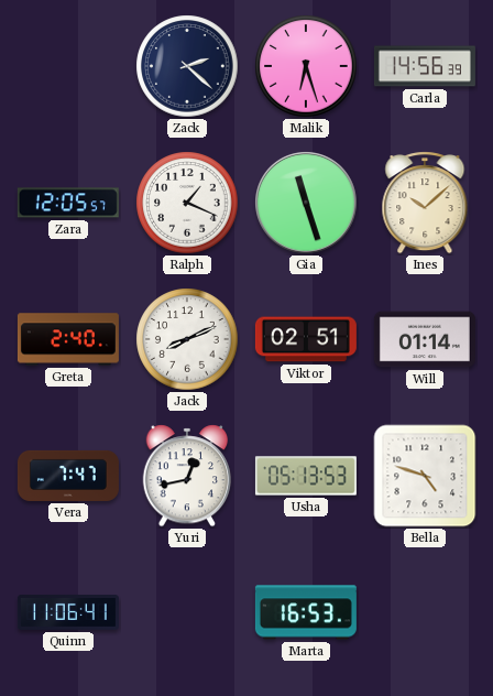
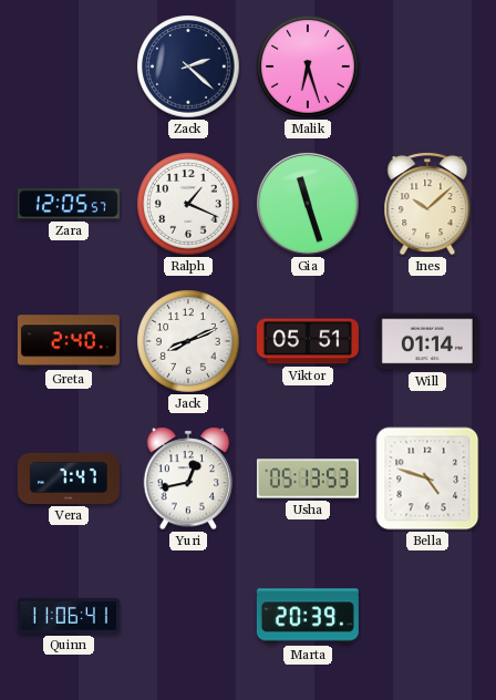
Carla: 14:56 -> none
Viktor: 02:51 -> 05:51
Marta: 16:53 -> 20:39
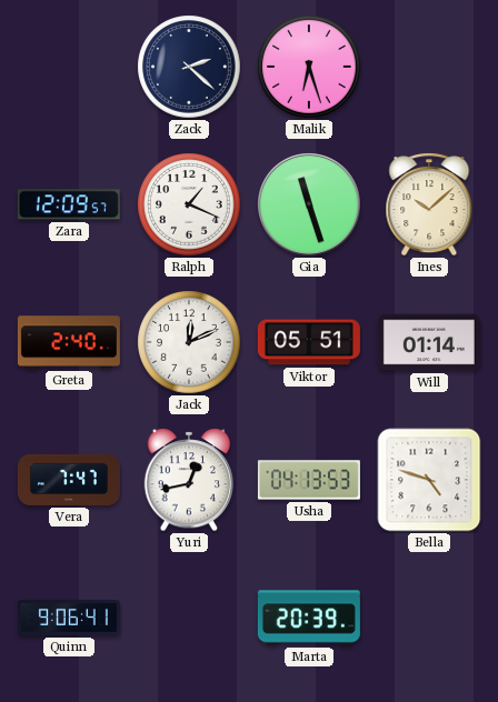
Zara: 12:05 -> 12:09
Jack: 8:11 -> 12:11
Usha: 05:13 -> 04:13
Quinn: 11:06 -> 9:06
